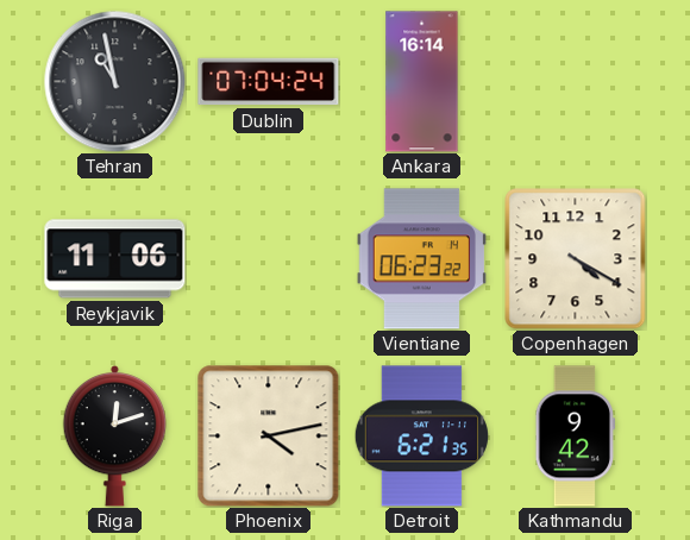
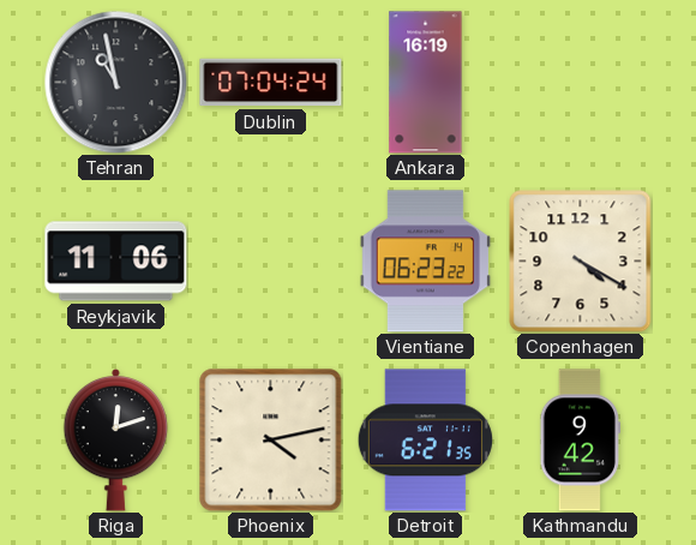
Ankara: 16:14 -> 16:19
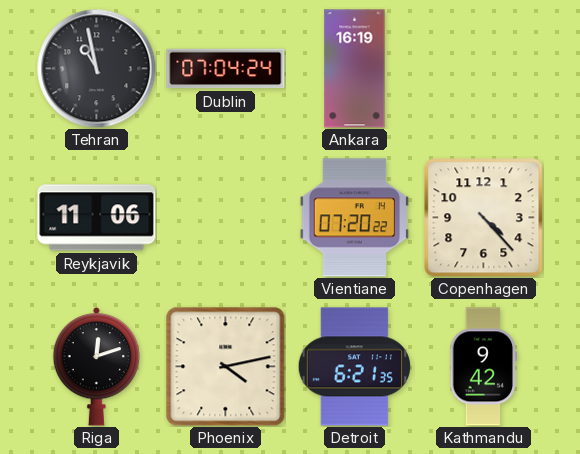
Vientiane: 06:23 -> 07:20
Copenhagen: 4:20 -> 4:23
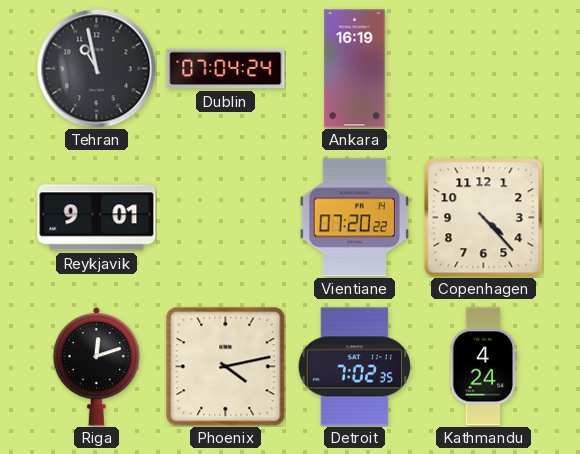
Reykjavik: 11:06 -> 9:01
Detroit: 6:21 -> 7:02
Kathmandu: 9:42 -> 4:24
